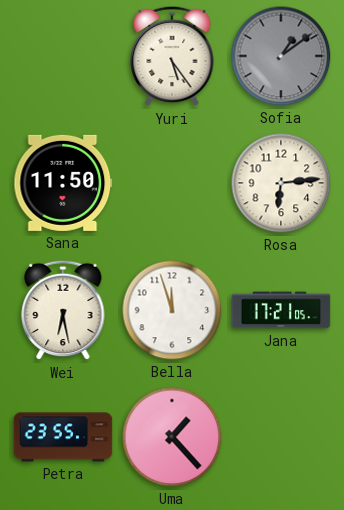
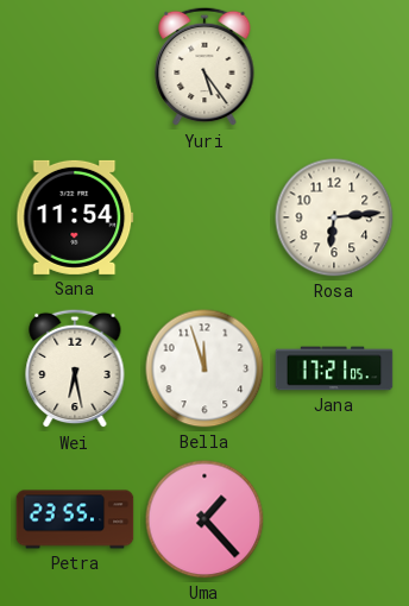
Sofia: 1:09 -> none
Sana: 11:50 -> 11:54
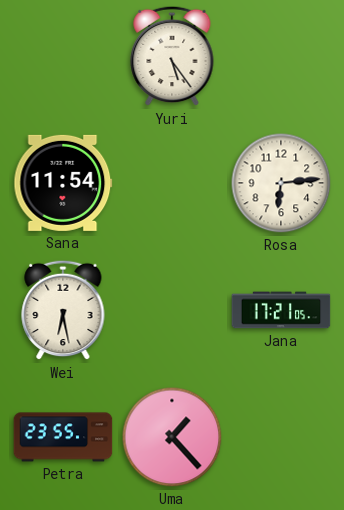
Bella: 11:57 -> none
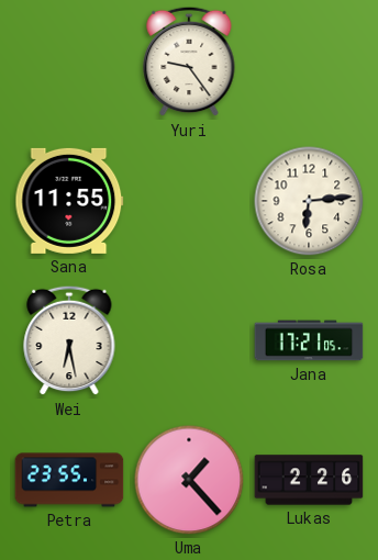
Yuri: 5:24 -> 9:24
Sana: 11:54 -> 11:55
Lukas: none -> 2:26
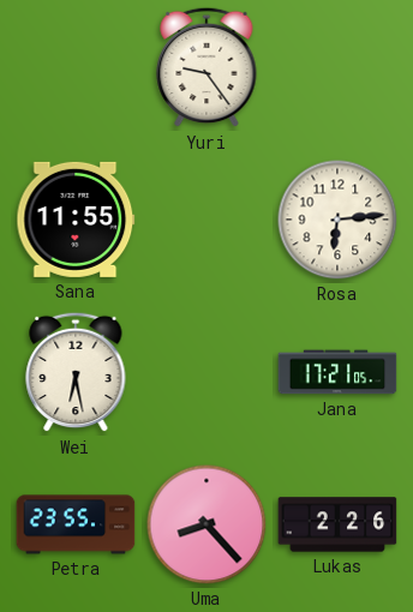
Uma: 1:23 -> 8:23
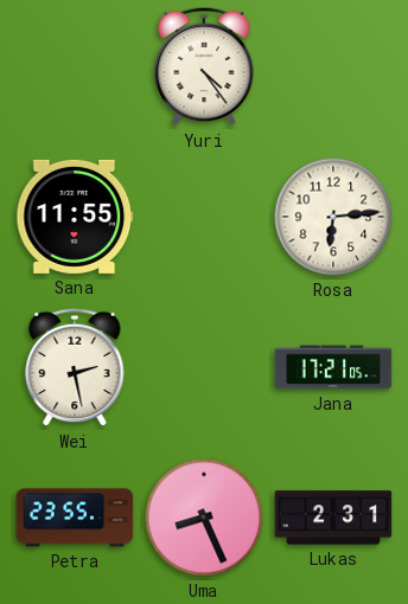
Yuri: 9:24 -> 4:24
Wei: 6:28 -> 2:28
Uma: 8:23 -> 8:26
Lukas: 2:26 -> 2:31
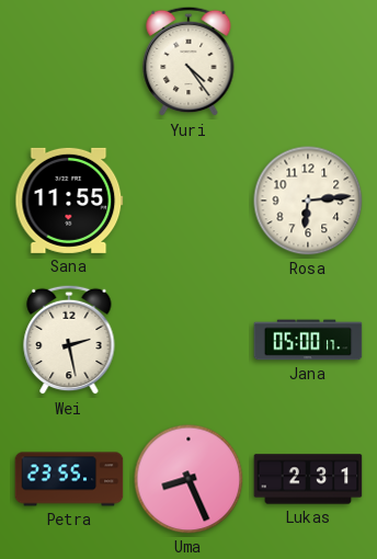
Jana: 17:21 -> 05:00
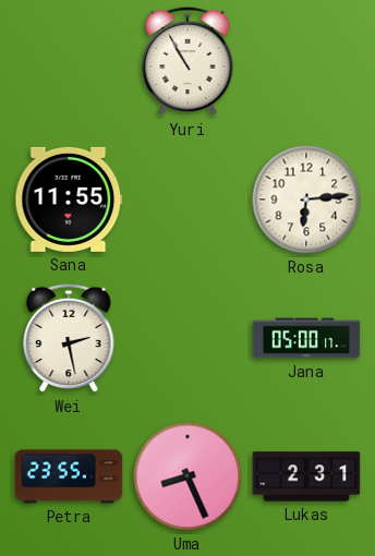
Yuri: 4:24 -> 10:55
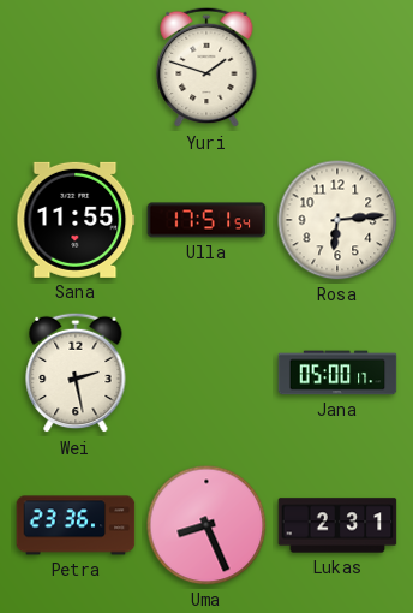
Yuri: 10:55 -> 1:48
Ulla: none -> 17:51
Petra: 23:55 -> 23:36
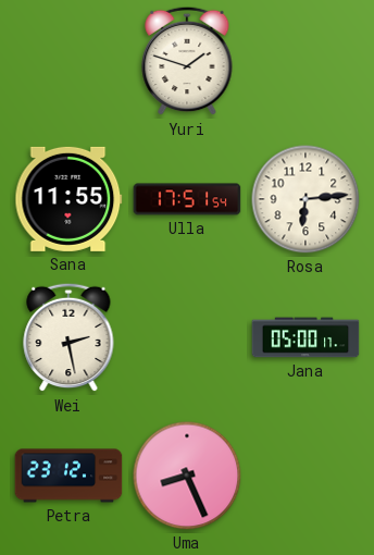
Petra: 23:36 -> 23:12
Lukas: 2:31 -> none
